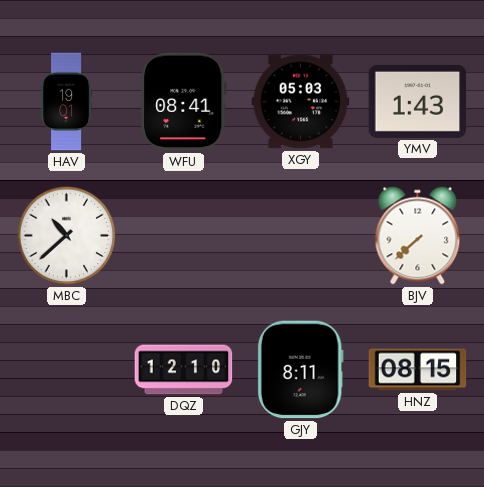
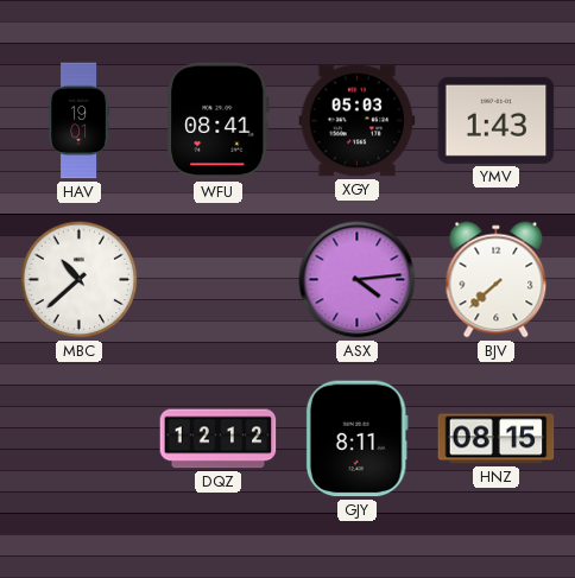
ASX: none -> 4:14
DQZ: 12:10 -> 12:12
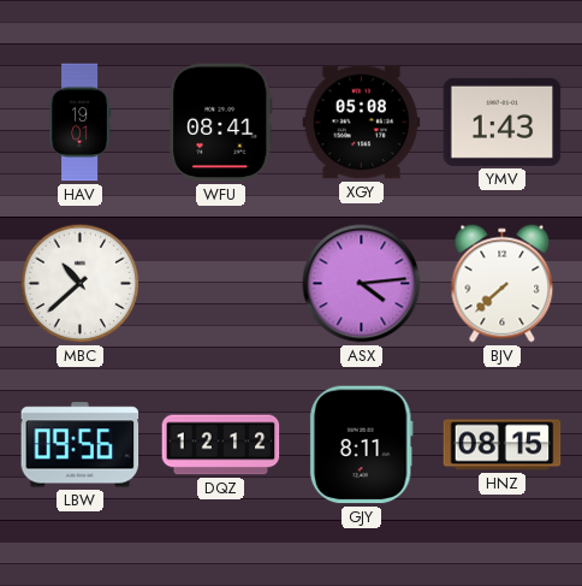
XGY: 05:03 -> 05:08
LBW: none -> 09:56
